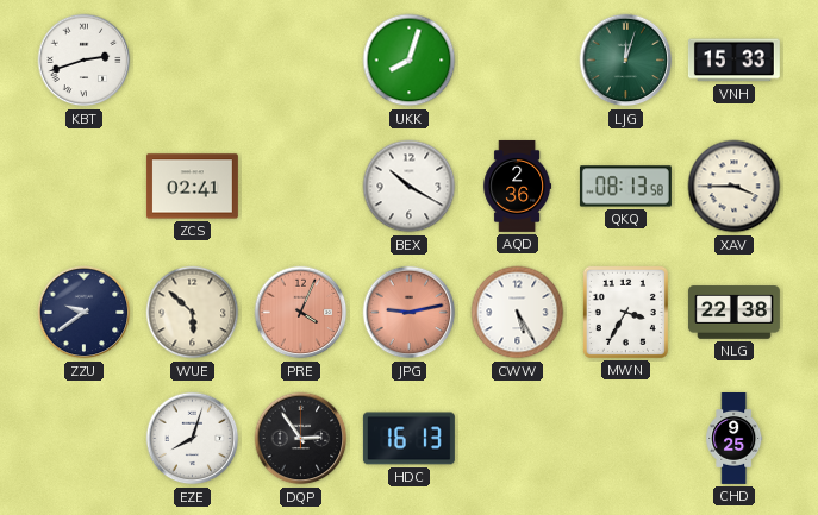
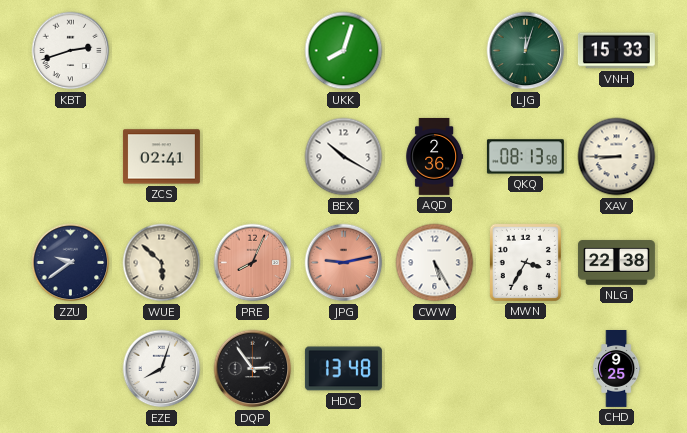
XAV: 3:45 -> 8:45
PRE: 4:04 -> 8:04
HDC: 16:13 -> 13:48
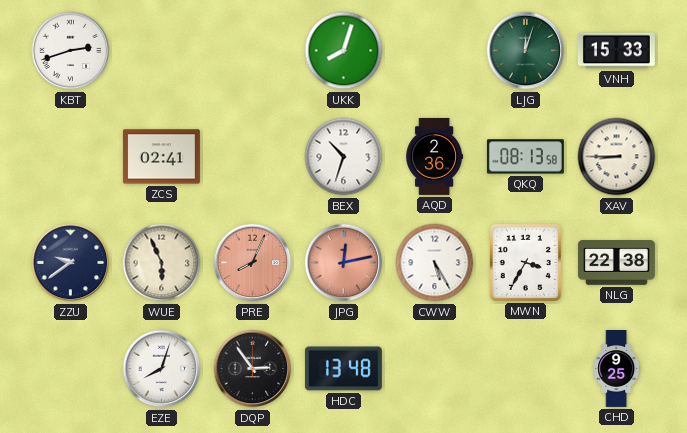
BEX: 10:20 -> 10:33
WUE: 5:52 -> 5:56
JPG: 9:13 -> 12:13
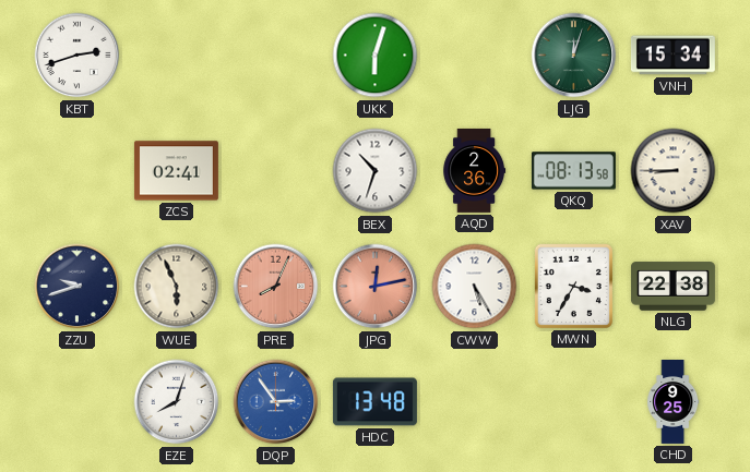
UKK: 8:03 -> 6:03
VNH: 15:33 -> 15:34
ZZU: 9:39 -> 9:42
DQP dial: black -> blue
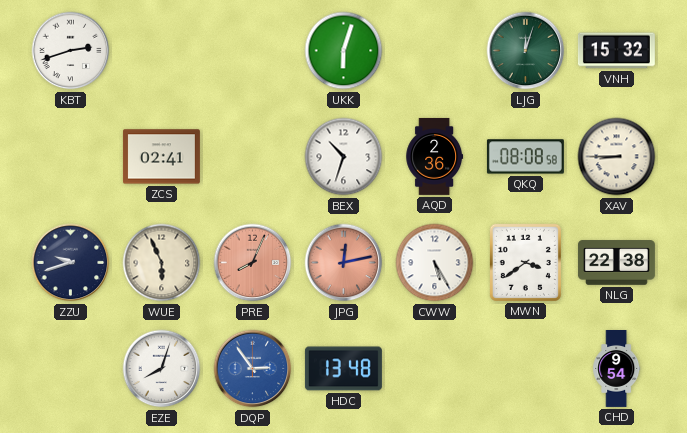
VNH: 15:34 -> 15:32
QKQ: 08:13 -> 08:08
MWN: 3:35 -> 3:39
CHD: 9:25 -> 9:54
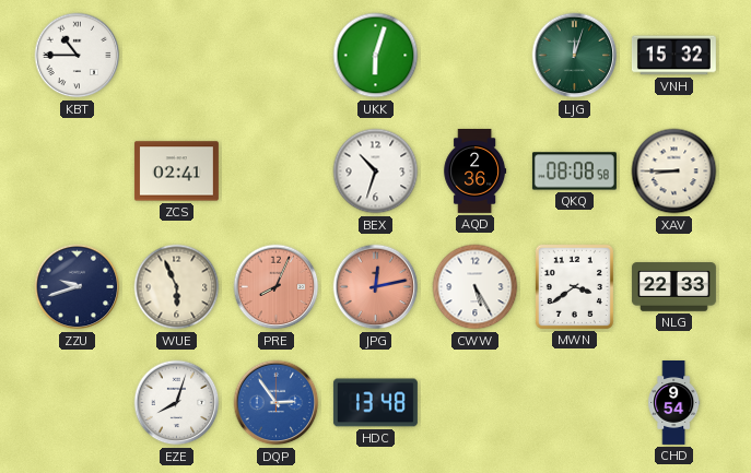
KBT: 2:42 -> 10:45
NLG: 22:38 -> 22:33
